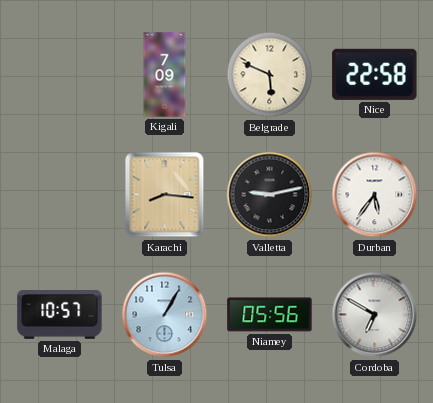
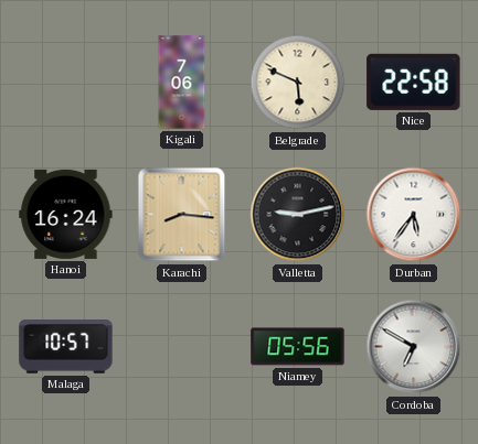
Kigali: 7:09 -> 7:06
Hanoi: none -> 16:24
Tulsa: 1:05 -> none
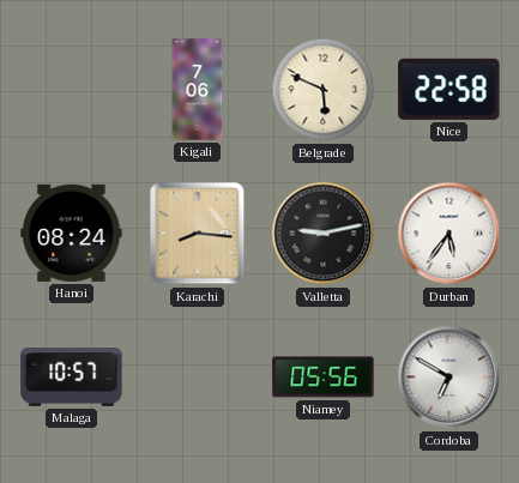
Hanoi: 16:24 -> 08:24
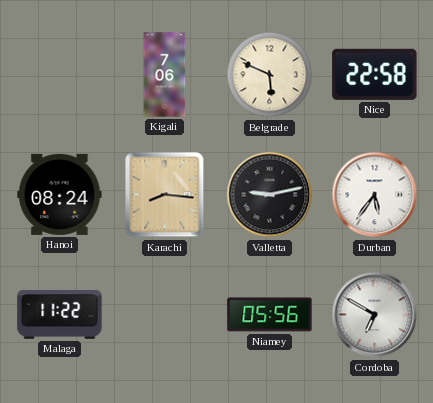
Malaga: 10:57 -> 11:22
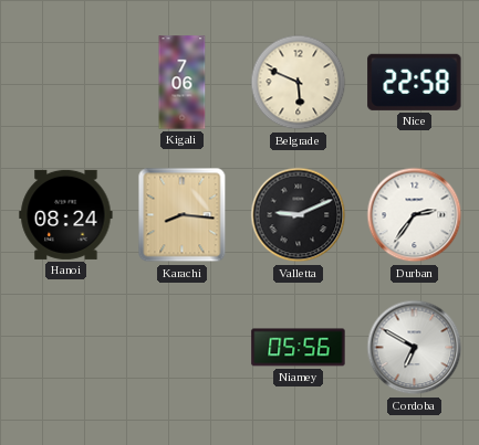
Valletta: 9:13 -> 9:11
Durban: 5:36 -> 2:36
Malaga: 11:22 -> none
